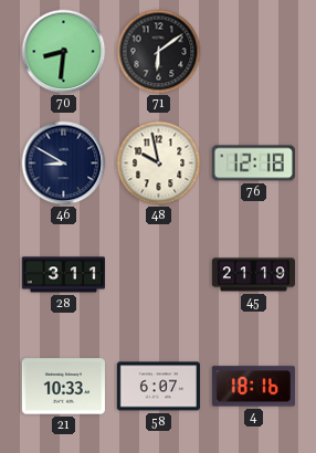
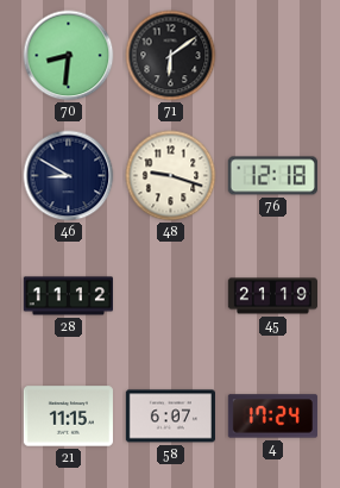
48: 9:58 -> 9:18
28: 3:11 -> 11:12
21: 10:33 -> 11:15
4: 18:16 -> 17:24
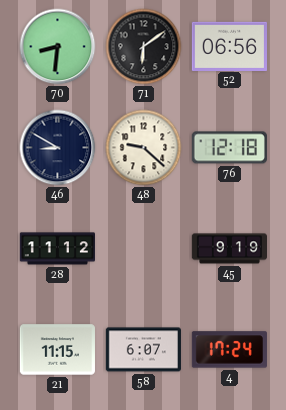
52: none -> 06:56
48: 9:18 -> 9:22
45: 21:19 -> 9:19
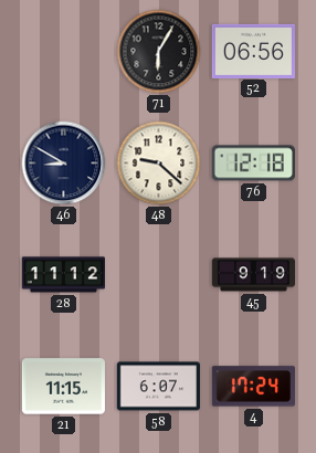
70: 8:31 -> none
71: 6:09 -> 6:05
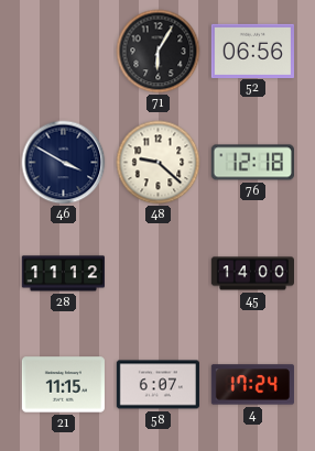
46: 8:50 -> 3:50
45: 9:19 -> 14:00
